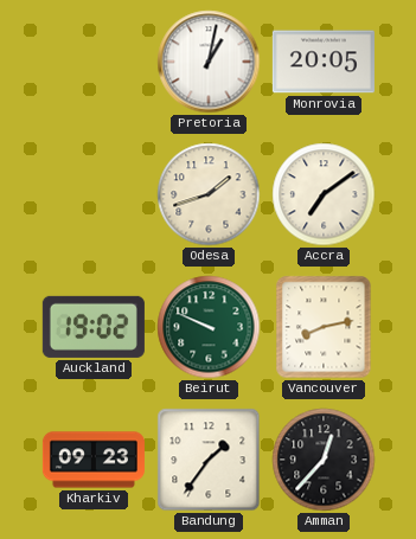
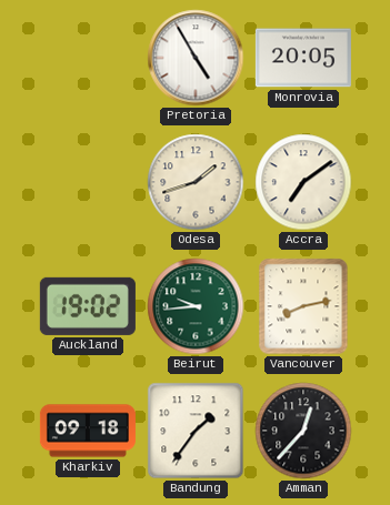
Pretoria: 1:02 -> 4:55
Beirut: 9:49 -> 9:44
Kharkiv: 09:23 -> 09:18
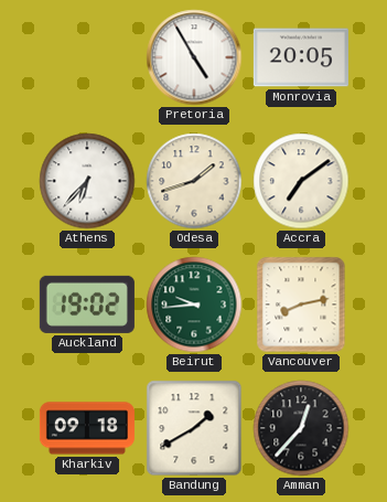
Athens: none -> 6:37
Bandung: 1:36 -> 1:40
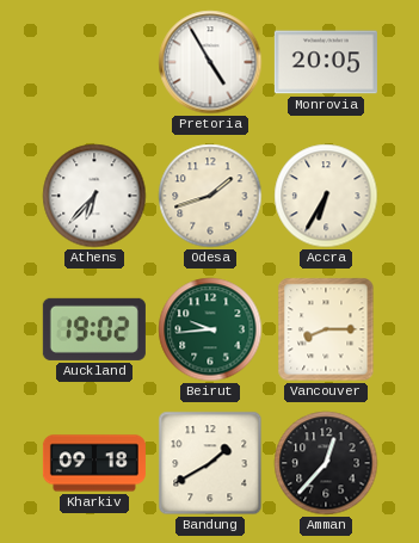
Accra: 7:09 -> 6:35
Vancouver: 8:13 -> 8:15
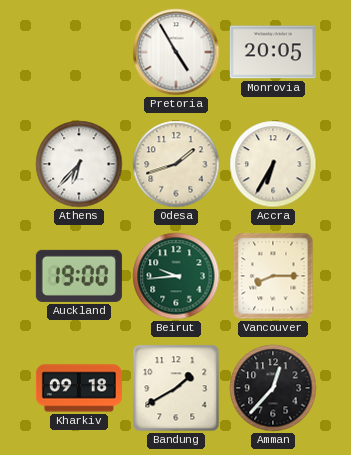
Auckland: 19:02 -> 19:00
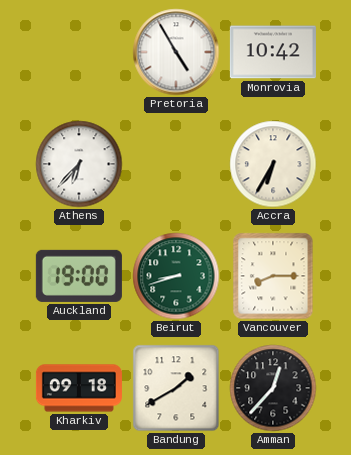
Monrovia: 20:05 -> 10:42
Odesa: 1:42 -> none
Beirut: 9:44 -> 8:42
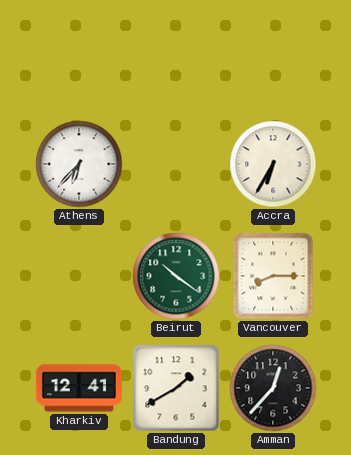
Pretoria: 4:55 -> none
Monrovia: 10:42 -> none
Auckland: 19:00 -> none
Beirut: 8:42 -> 10:21
Kharkiv: 09:18 -> 12:41
